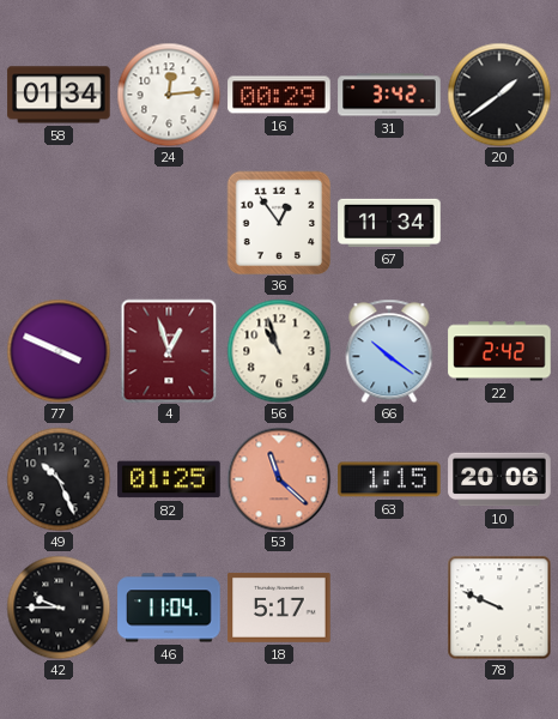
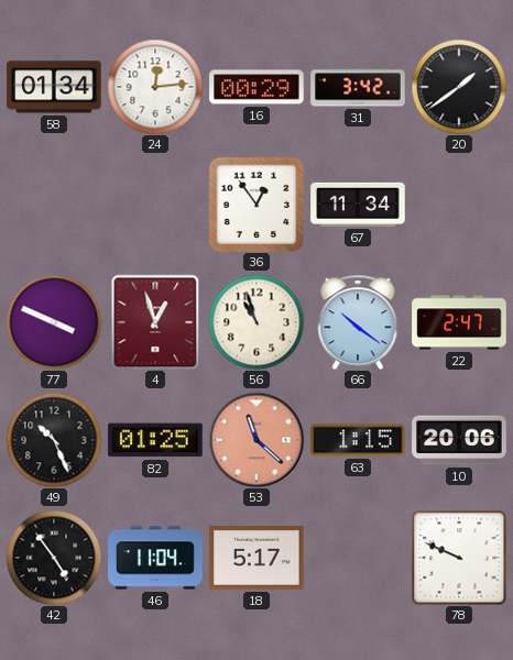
22: 2:42 -> 2:47
42: 9:45 -> 4:54
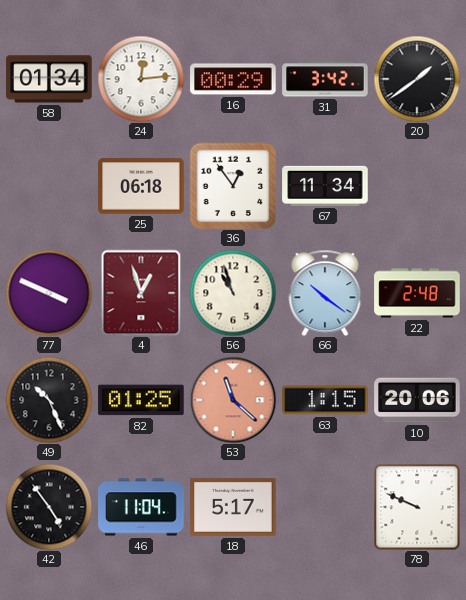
25: none -> 06:18
22: 2:47 -> 2:48
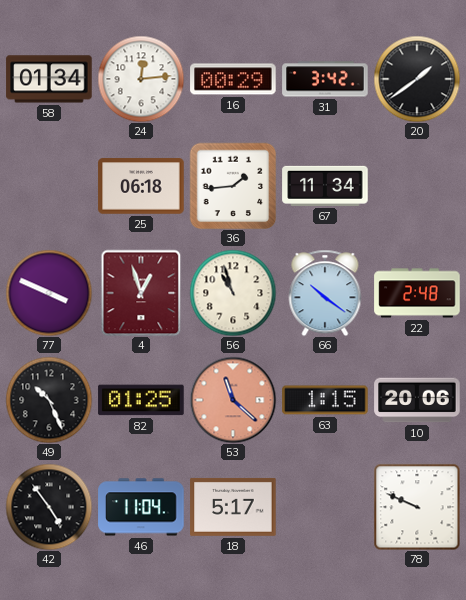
36: 12:54 -> 1:44
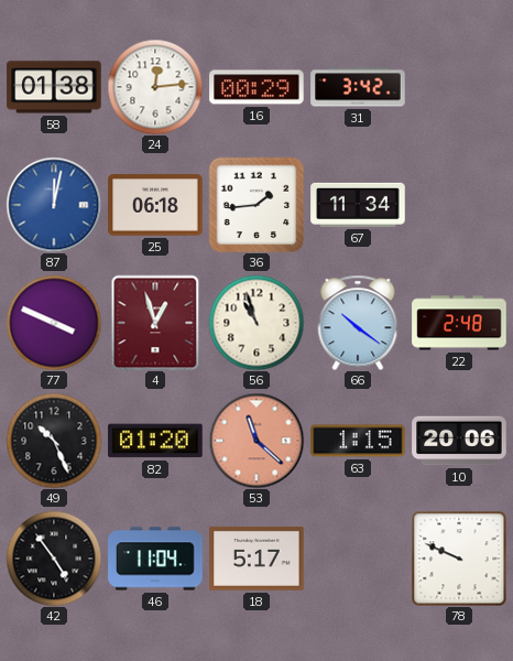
58: 01:34 -> 01:38
20: 1:39 -> none
87: none -> 12:02
82: 01:25 -> 01:20
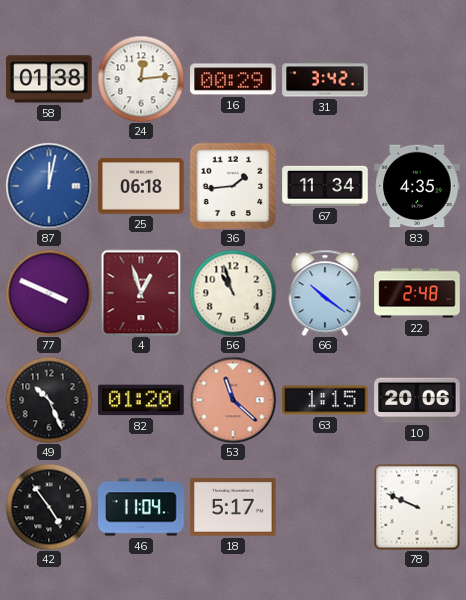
83: none -> 4:35
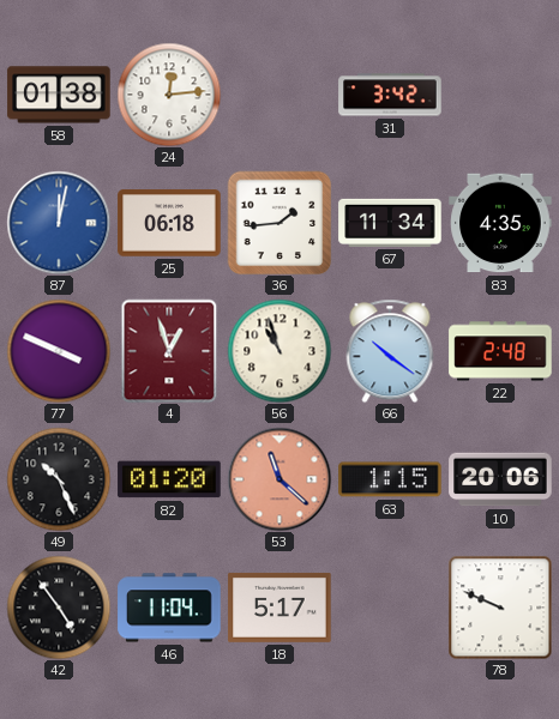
16: 00:29 -> none
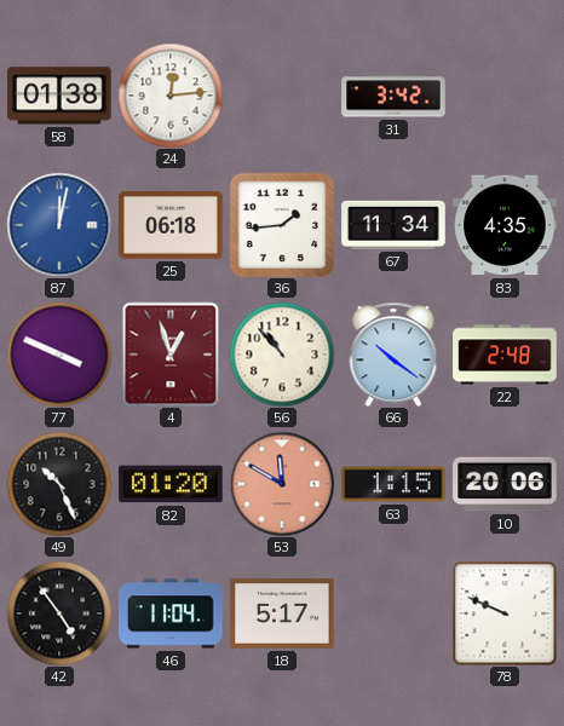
56: 10:57 -> 10:53
53: 11:22 -> 11:50
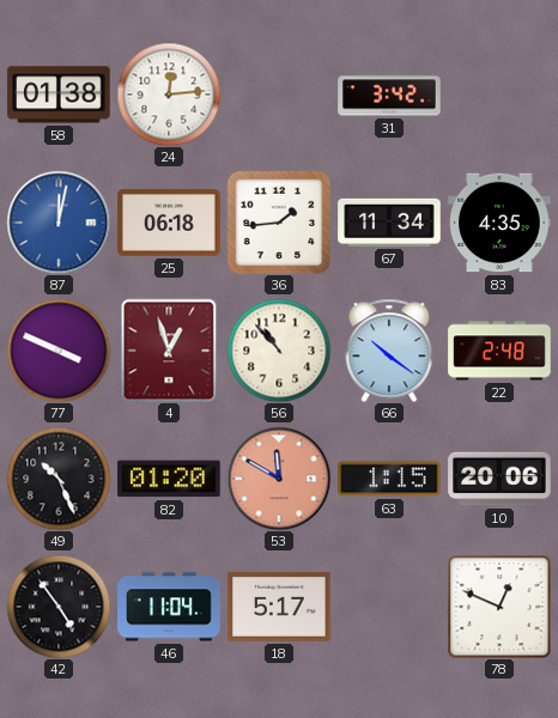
78: 9:49 -> 12:49
